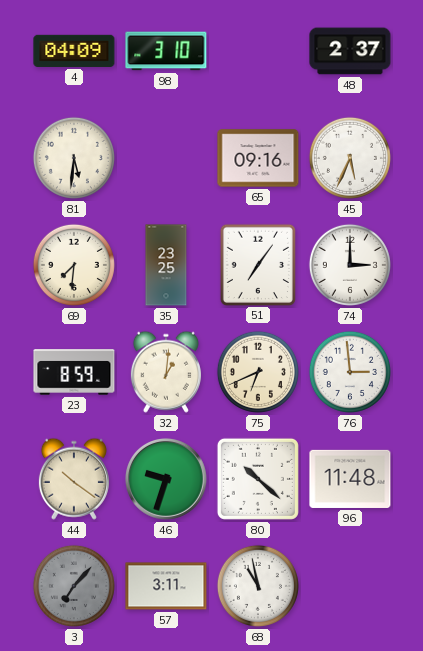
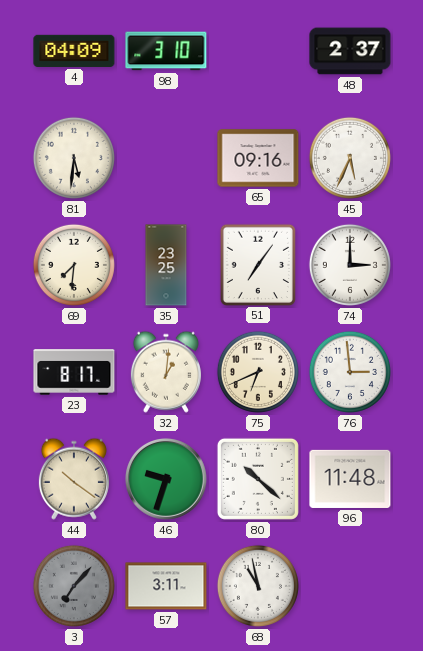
23: 8:59 -> 8:17
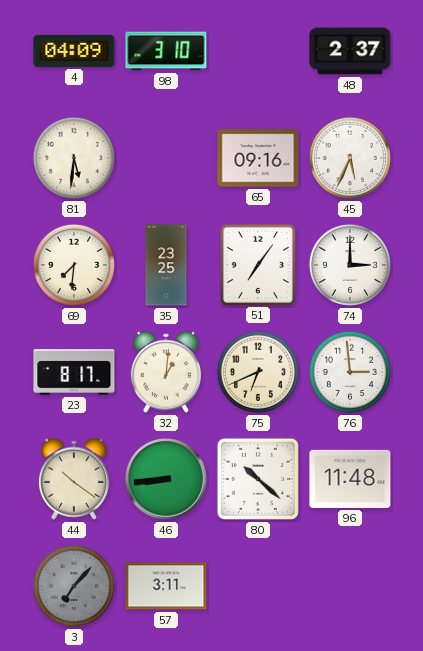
46: 9:33 -> 8:44
68: 10:58 -> none
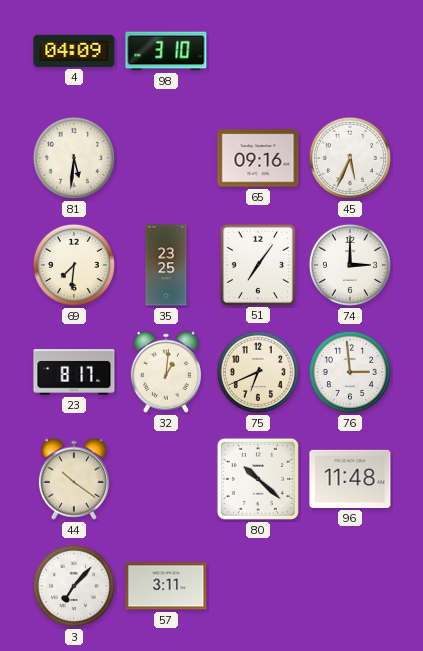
48: 2:37 -> none
46: 8:44 -> none
3 dial: grey -> white
